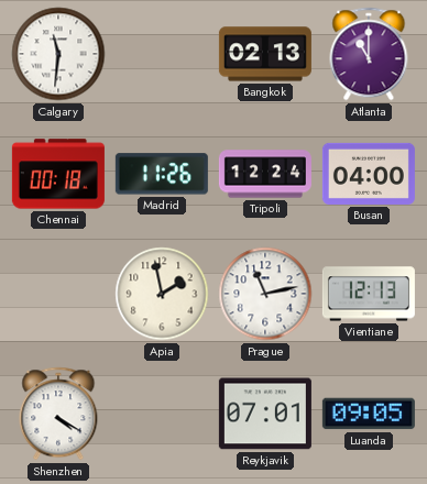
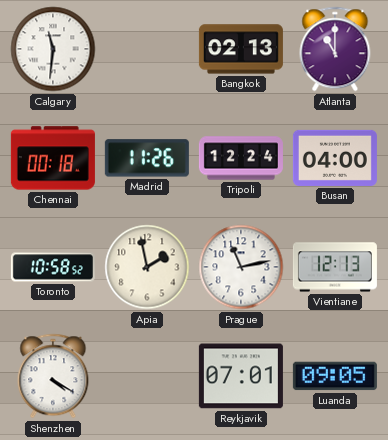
Toronto: none -> 10:58
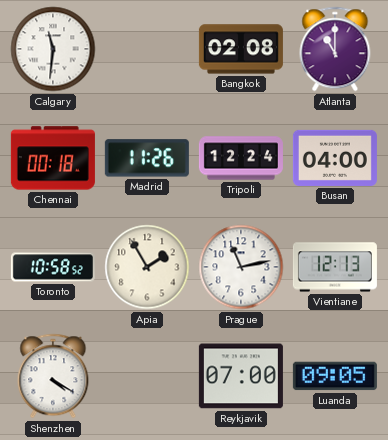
Bangkok: 02:13 -> 02:08
Apia: 1:58 -> 1:55
Reykjavik: 07:01 -> 07:00
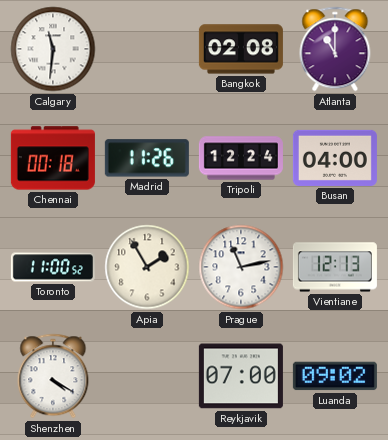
Toronto: 10:58 -> 11:00
Luanda: 09:05 -> 09:02
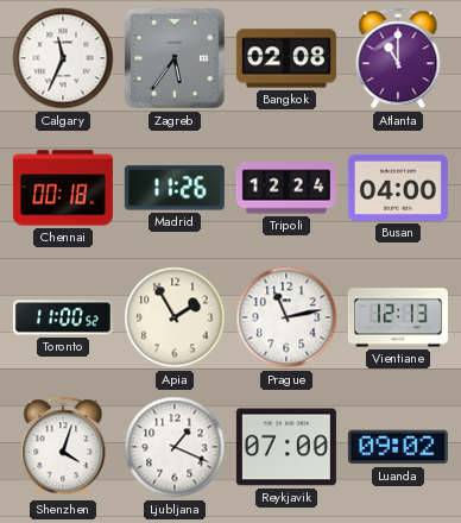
Calgary: 11:31 -> 11:34
Zagreb: none -> 5:36
Shenzhen: 4:20 -> 4:03
Ljubljana: none -> 1:19
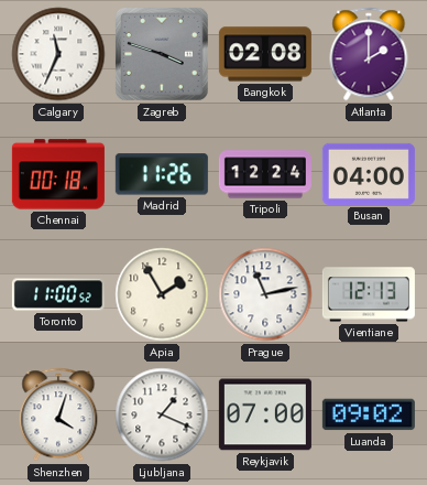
Zagreb: 5:36 -> 3:48
Atlanta: 11:00 -> 2:00
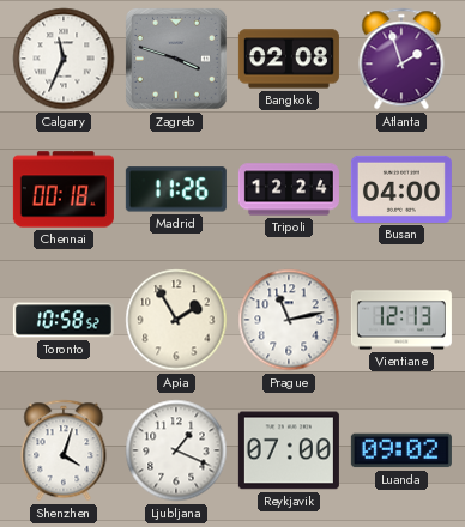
Atlanta: 2:00 -> 1:57
Toronto: 11:00 -> 10:58
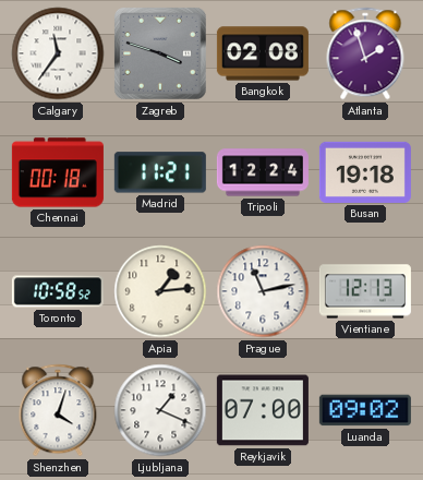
Calgary: 11:34 -> 11:36
Madrid: 11:26 -> 11:21
Busan: 04:00 -> 19:18
Apia: 1:55 -> 1:14
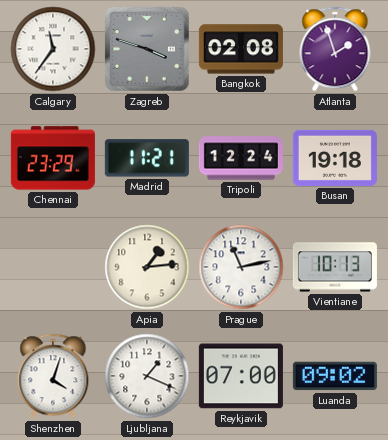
Chennai: 00:18 -> 23:29
Toronto: 10:58 -> none
Vientiane: 12:13 -> 10:13
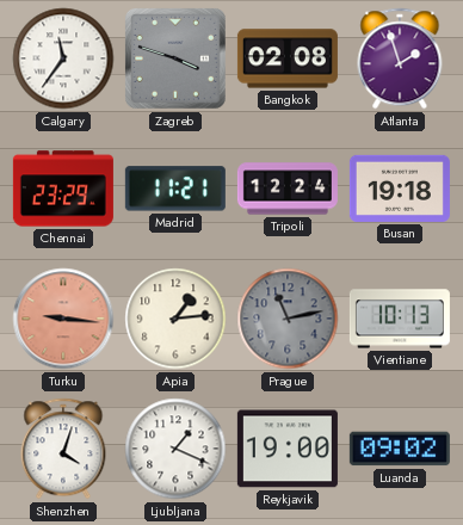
Turku: none -> 9:16
Prague dial: white -> grey
Reykjavik: 07:00 -> 19:00
